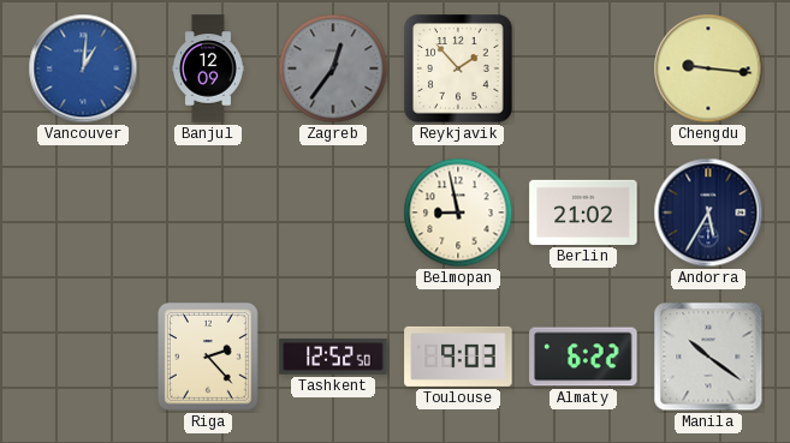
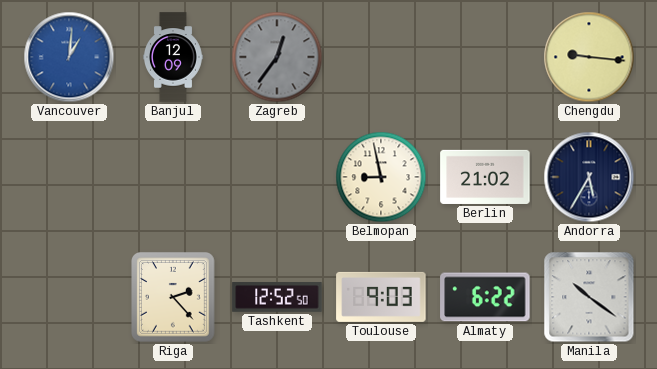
Reykjavik: 1:53 -> none
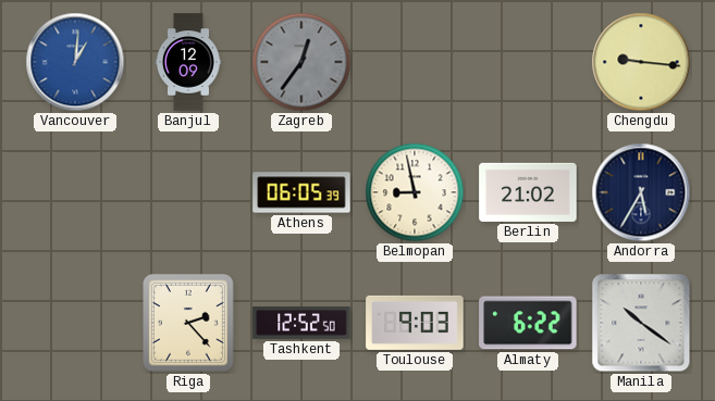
Athens: none -> 06:05
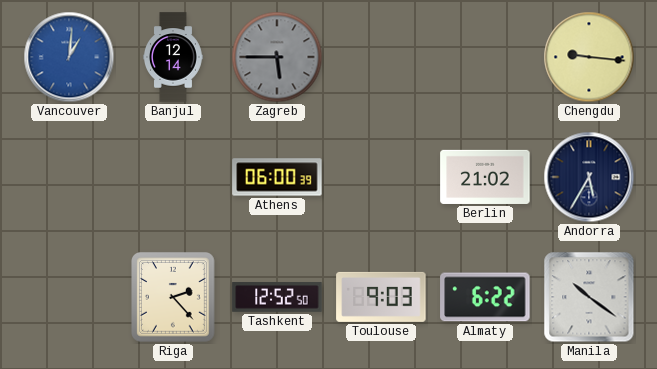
Banjul: 12:09 -> 12:14
Zagreb: 12:36 -> 5:45
Athens: 06:05 -> 06:00
Belmopan: 8:58 -> none
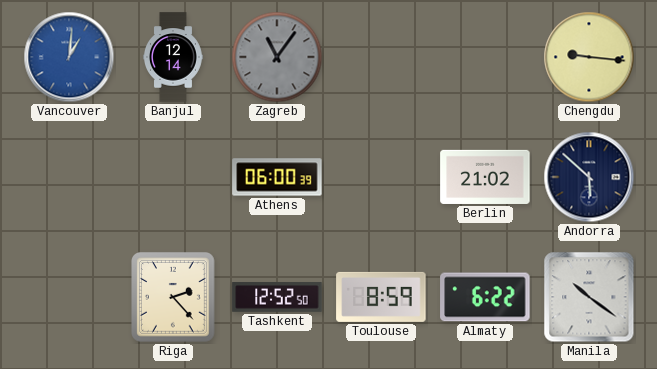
Zagreb: 5:45 -> 11:06
Andorra: 5:35 -> 5:52
Toulouse: 9:03 -> 8:59
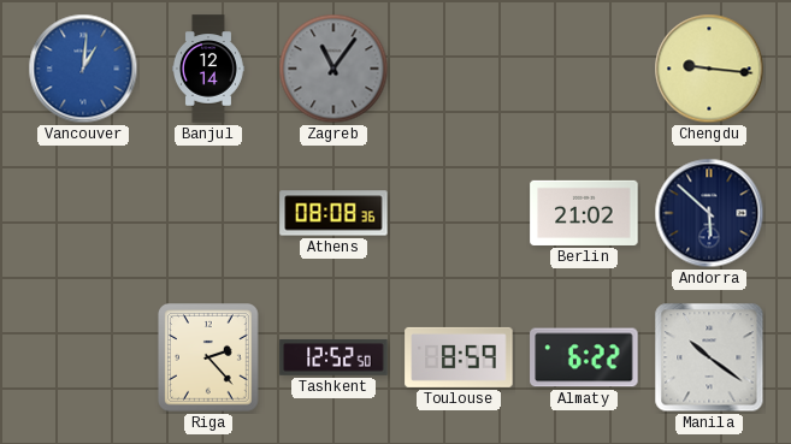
Athens: 06:00 -> 08:08
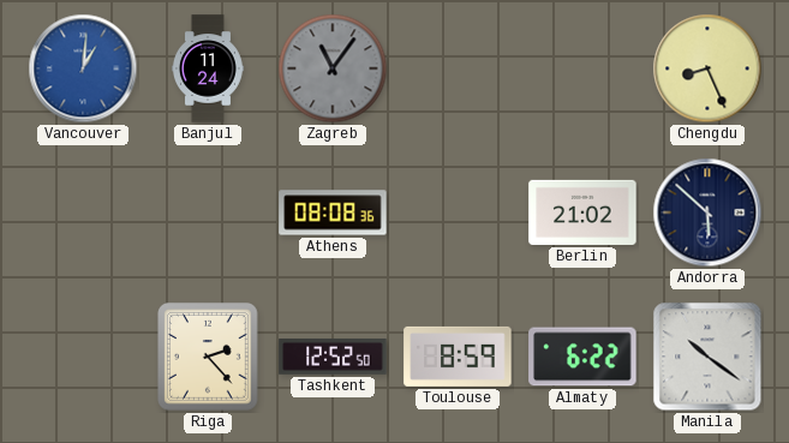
Banjul: 12:14 -> 11:24
Chengdu: 9:16 -> 8:26
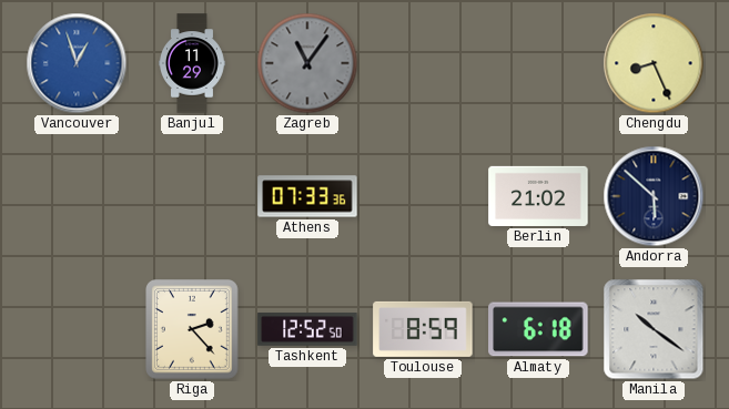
Vancouver: 1:01 -> 12:57
Banjul: 11:24 -> 11:29
Athens: 08:08 -> 07:33
Almaty: 6:22 -> 6:18
